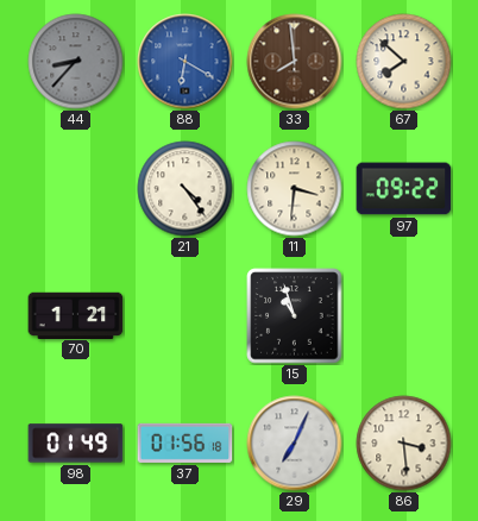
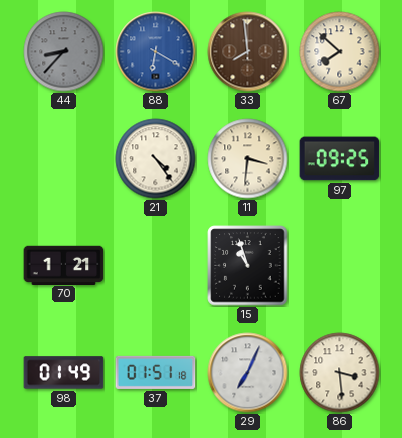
97: 09:22 -> 09:25
37: 01:56 -> 01:51
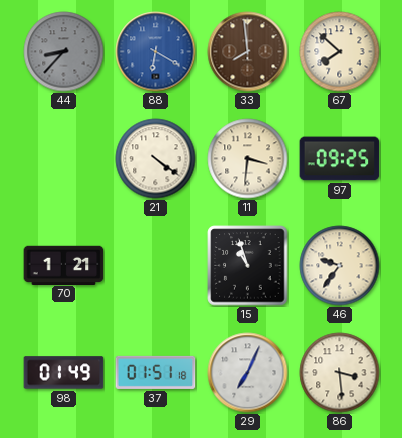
21: 4:24 -> 4:21
46: none -> 9:36
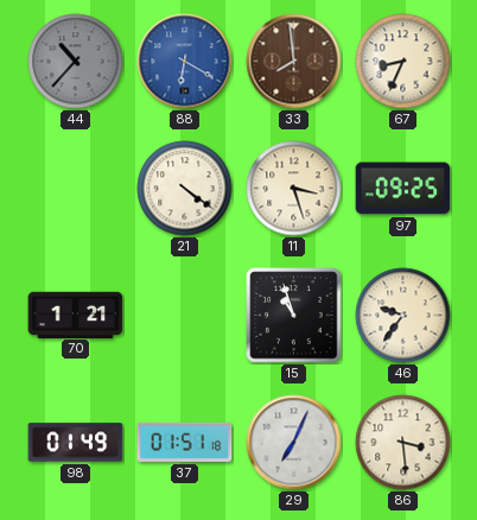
44: 8:37 -> 10:37
67: 7:52 -> 8:34
11: 3:31 -> 3:27
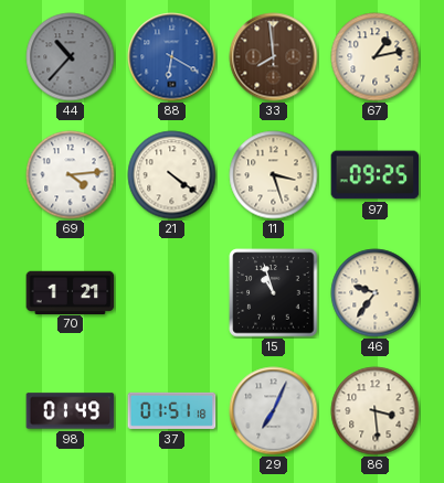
67: 8:34 -> 1:13
69: none -> 4:14
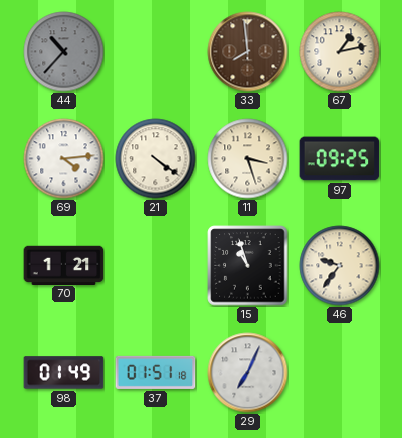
88: 6:20 -> none
86: 3:29 -> none
